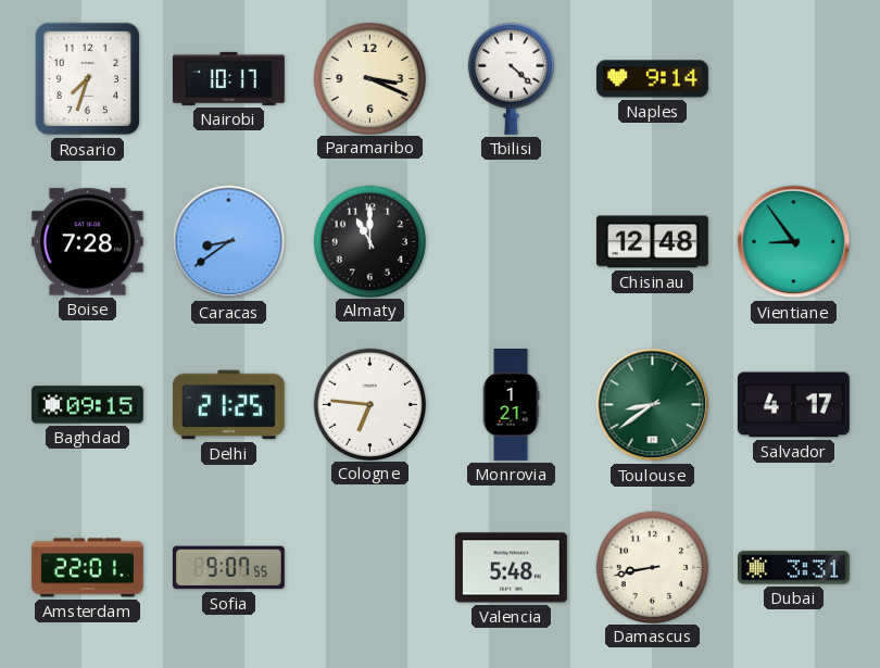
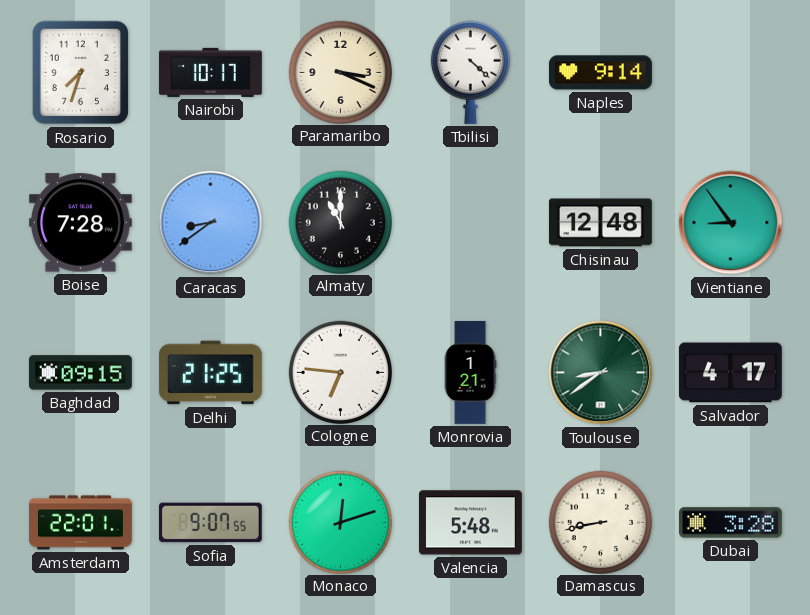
Monaco: none -> 12:12
Dubai: 3:31 -> 3:28
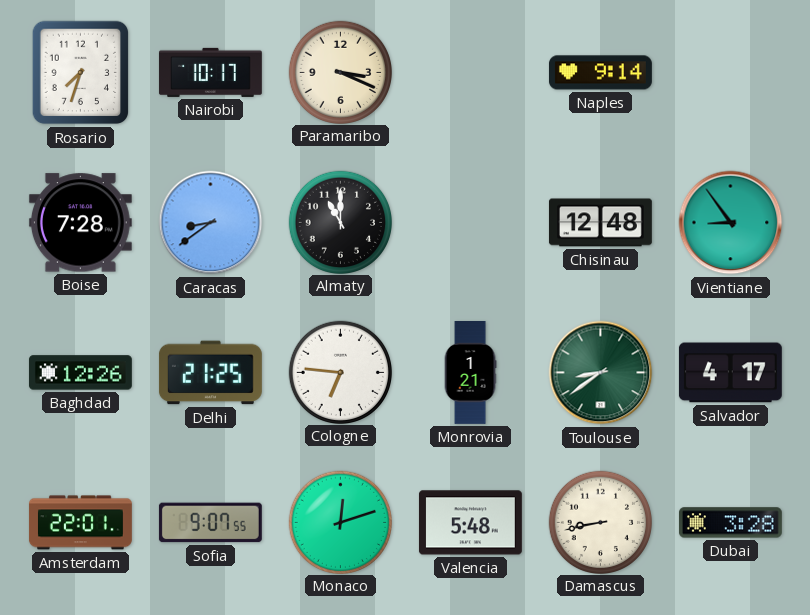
Tbilisi: 4:22 -> none
Baghdad: 09:15 -> 12:26
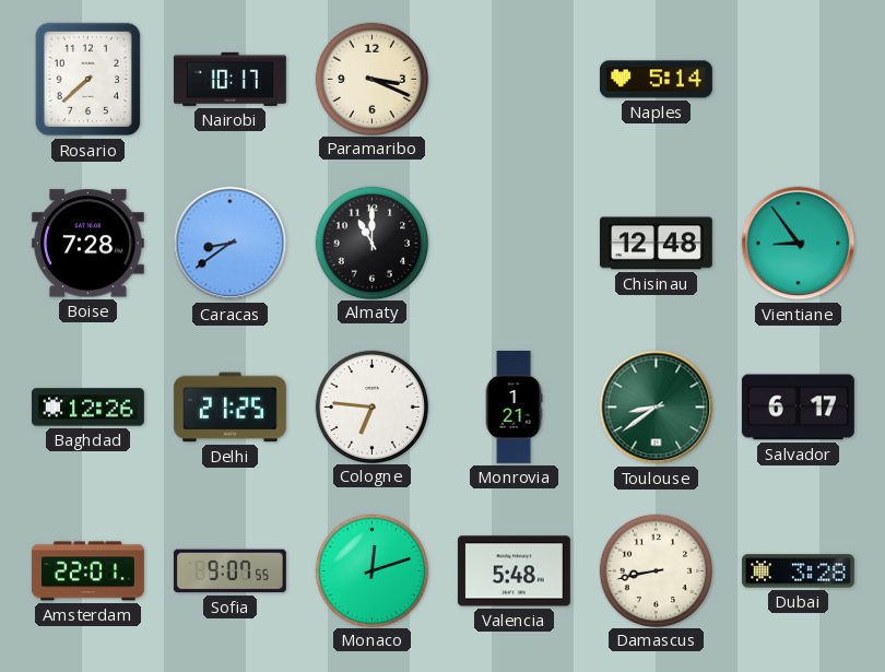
Rosario: 7:33 -> 7:38
Naples: 9:14 -> 5:14
Salvador: 4:17 -> 6:17
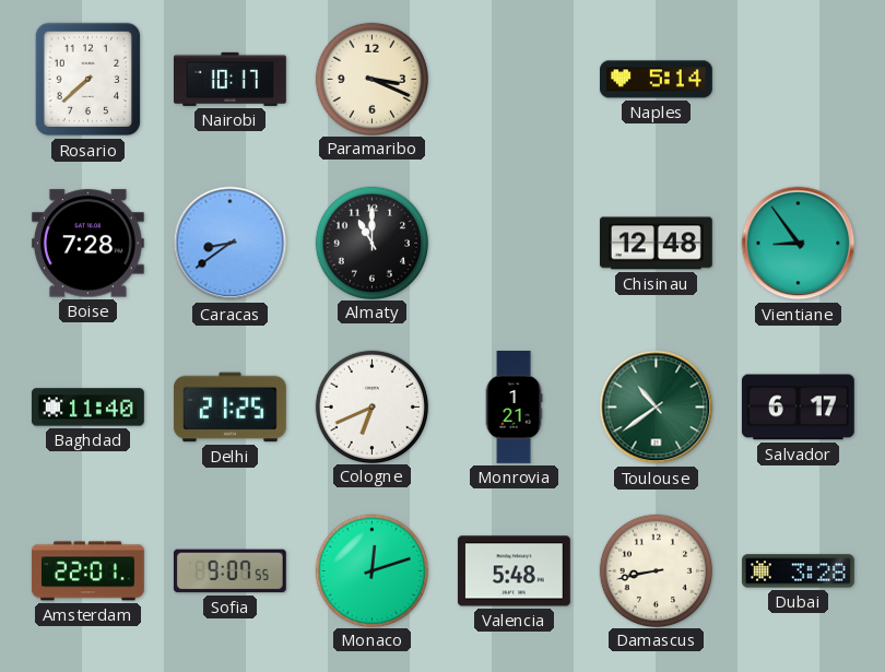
Baghdad: 12:26 -> 11:40
Cologne: 6:46 -> 6:41
Toulouse: 8:39 -> 10:39
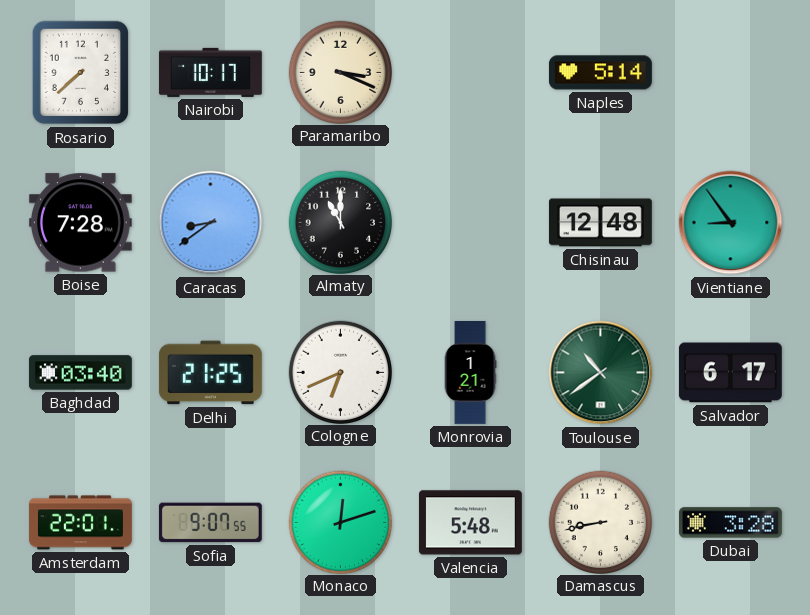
Baghdad: 11:40 -> 03:40
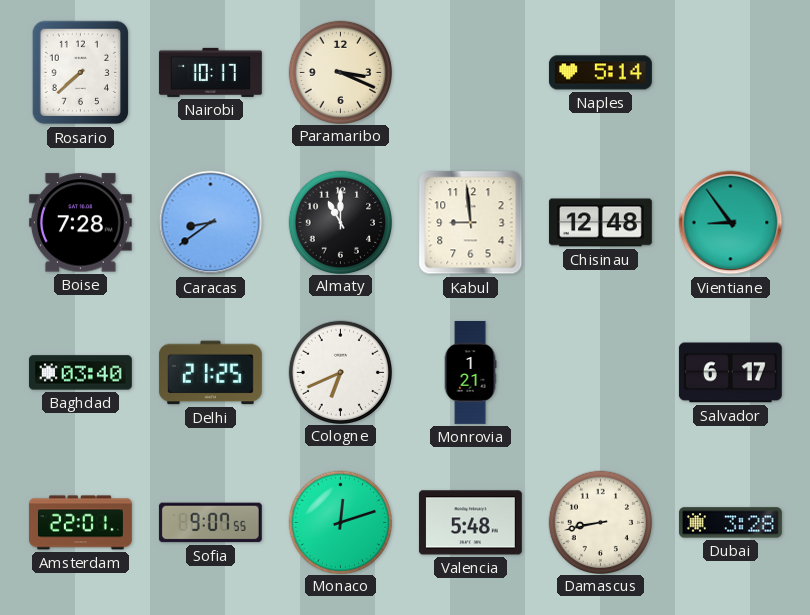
Kabul: none -> 8:59
Toulouse: 10:39 -> none
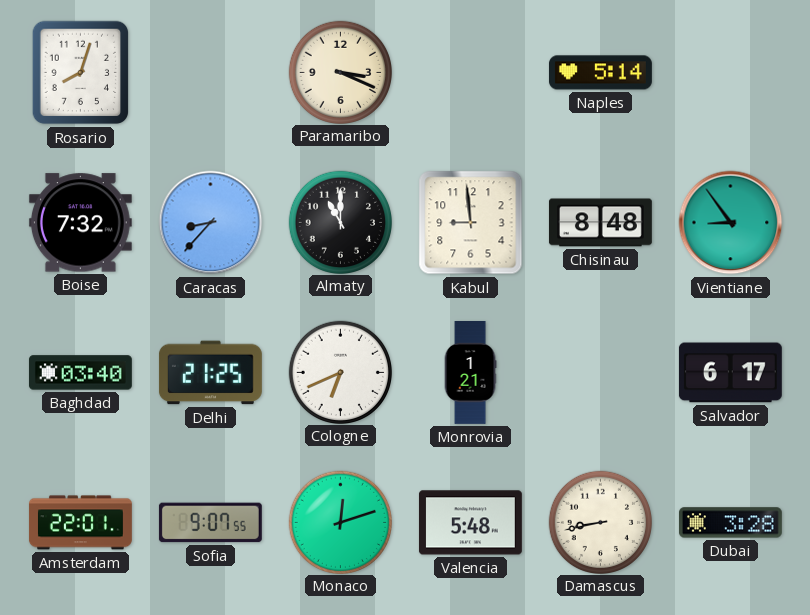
Rosario: 7:38 -> 8:03
Nairobi: 10:17 -> none
Boise: 7:28 -> 7:32
Caracas: 8:39 -> 8:37
Chisinau: 12:48 -> 8:48
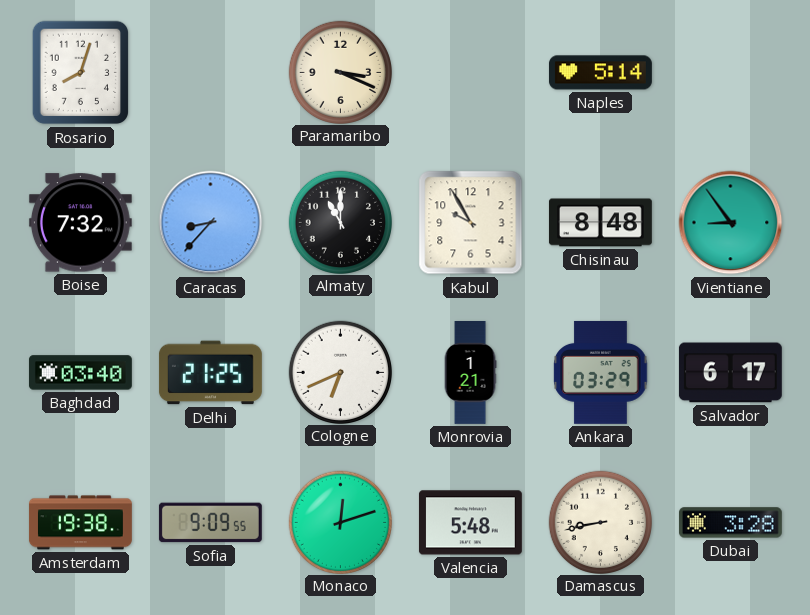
Kabul: 8:59 -> 9:55
Ankara: none -> 03:29
Amsterdam: 22:01 -> 19:38
Sofia: 9:07 -> 9:09
